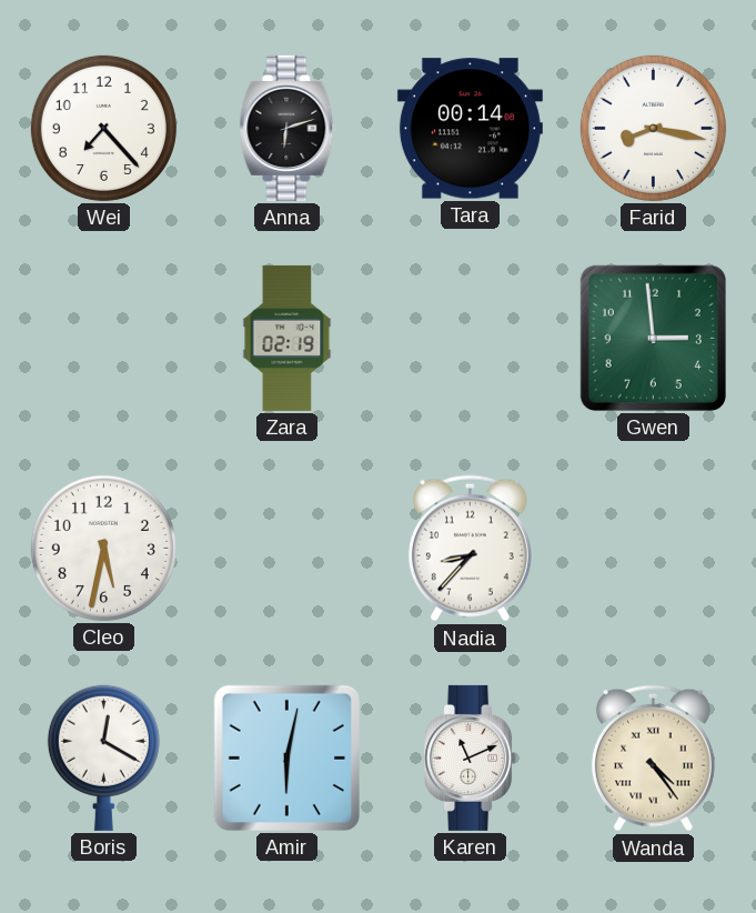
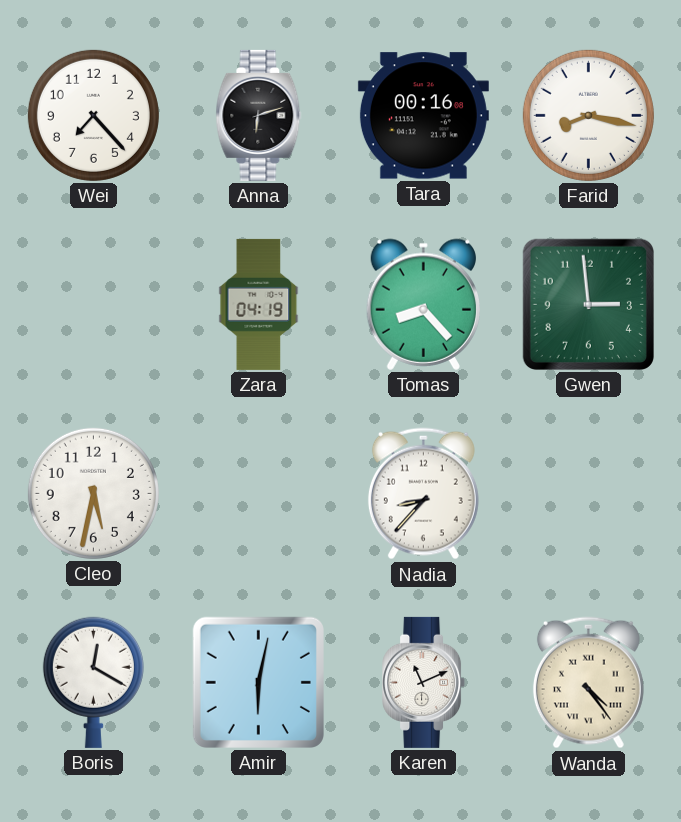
Tara: 00:14 -> 00:16
Zara: 02:19 -> 04:19
Tomas: none -> 8:23
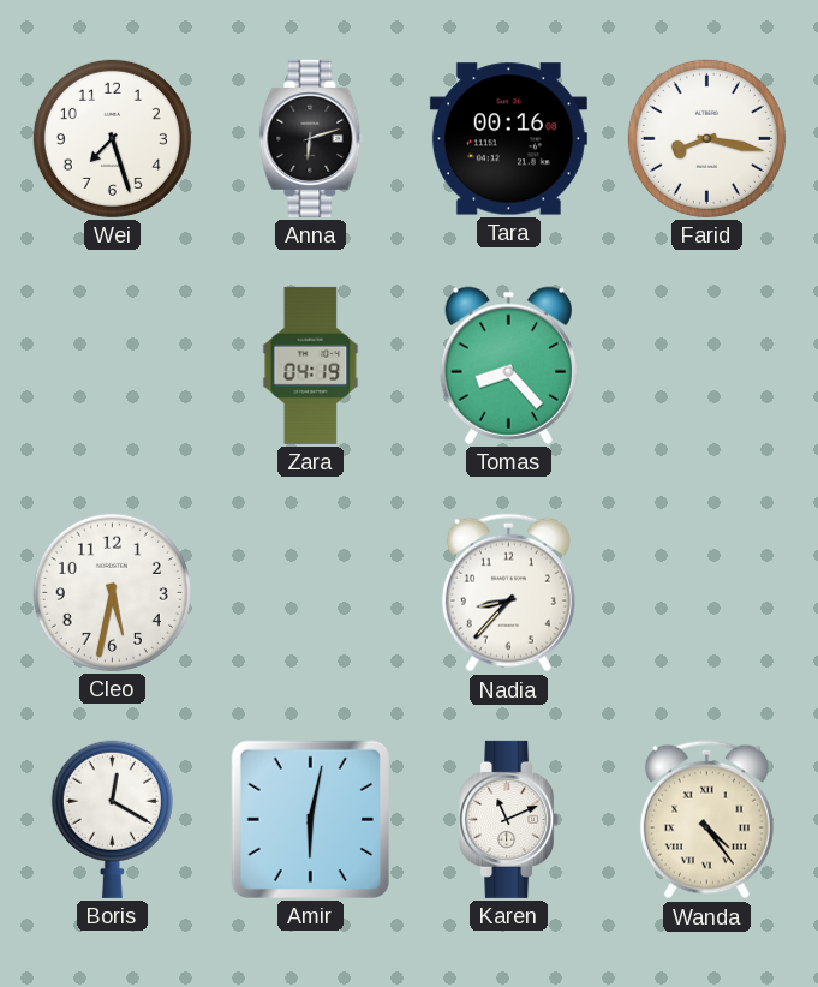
Wei: 7:23 -> 7:27
Gwen: 2:59 -> none
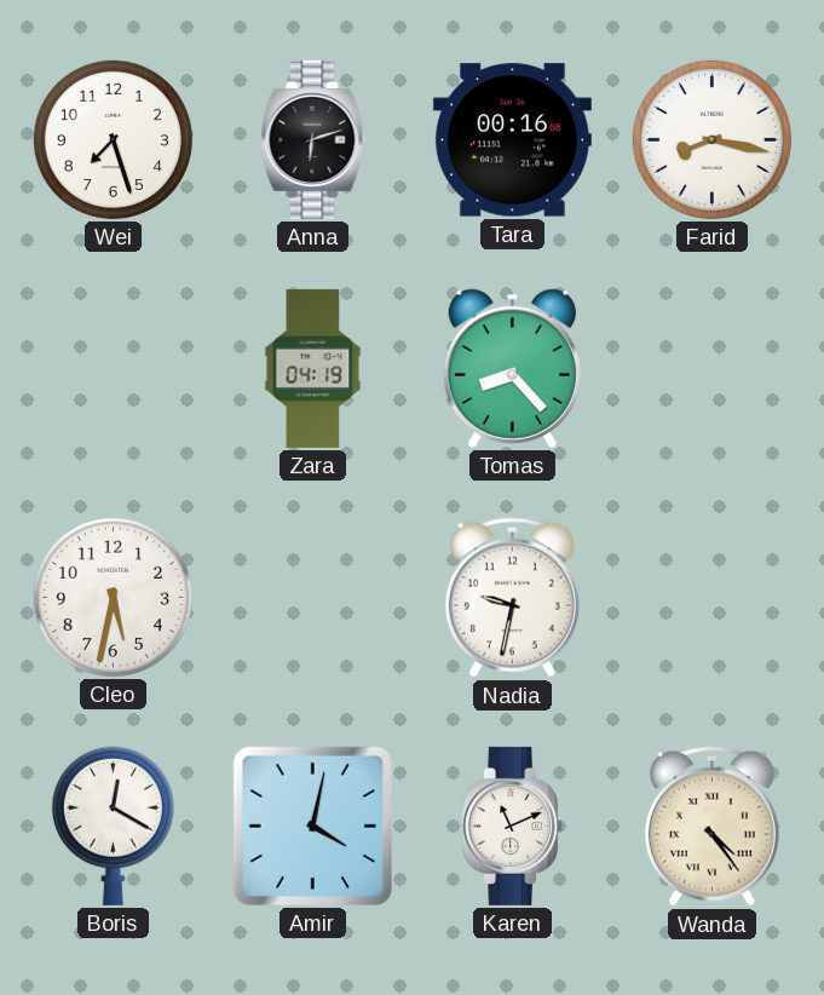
Nadia: 8:37 -> 9:32
Amir: 6:02 -> 4:02
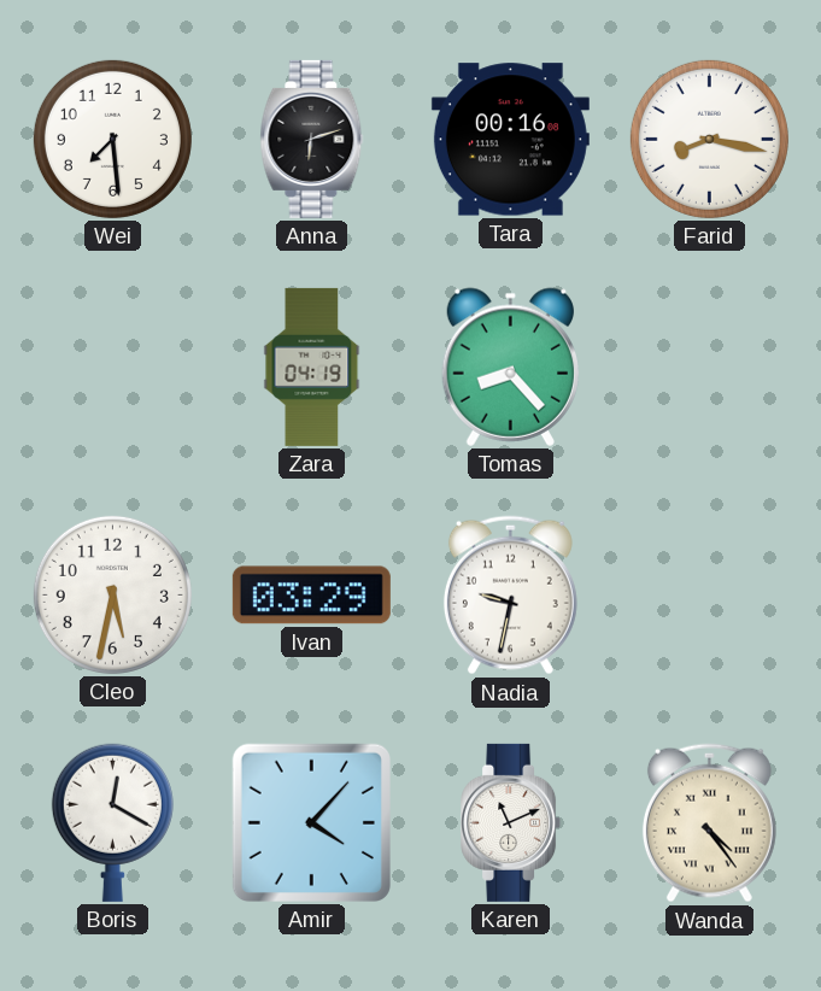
Wei: 7:27 -> 7:29
Ivan: none -> 03:29
Amir: 4:02 -> 4:07
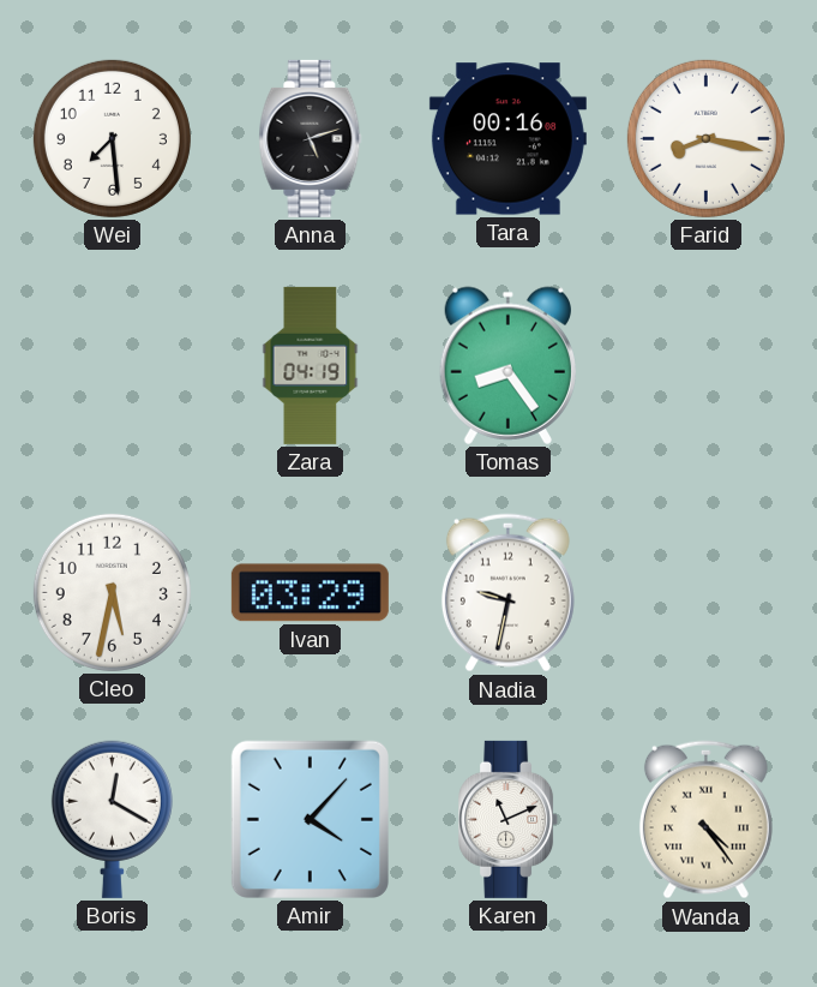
Anna: 6:12 -> 5:12
Tomas: 8:23 -> 8:24
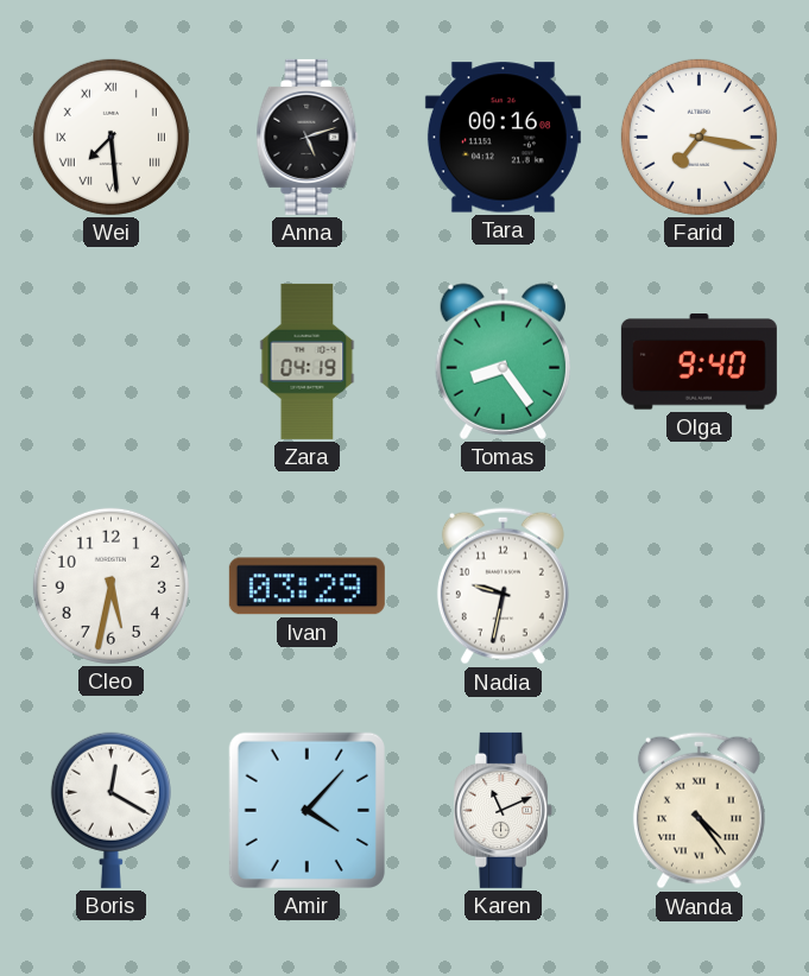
Wei numerals: Arabic -> Roman
Farid: 8:17 -> 7:17
Olga: none -> 9:40
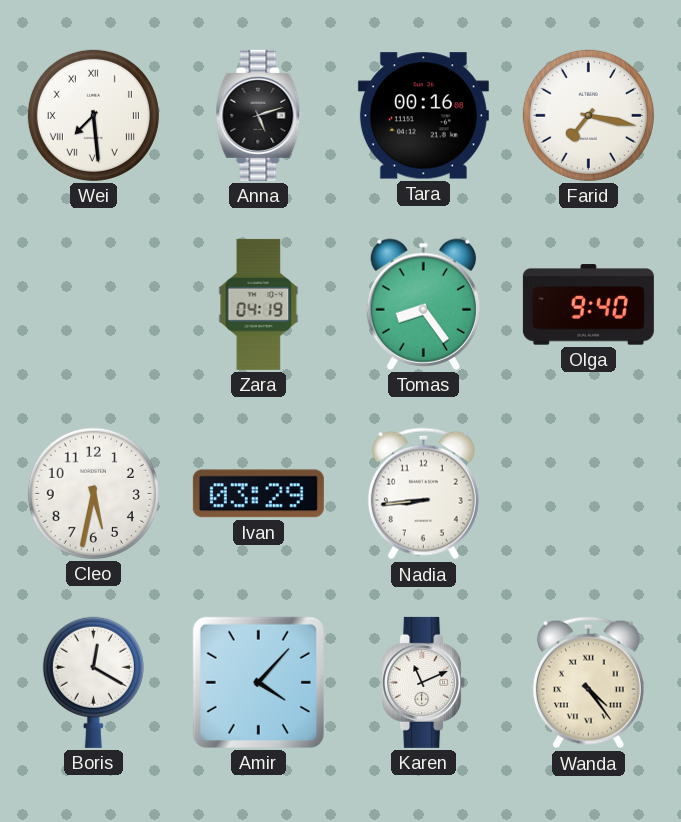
Nadia: 9:32 -> 8:44
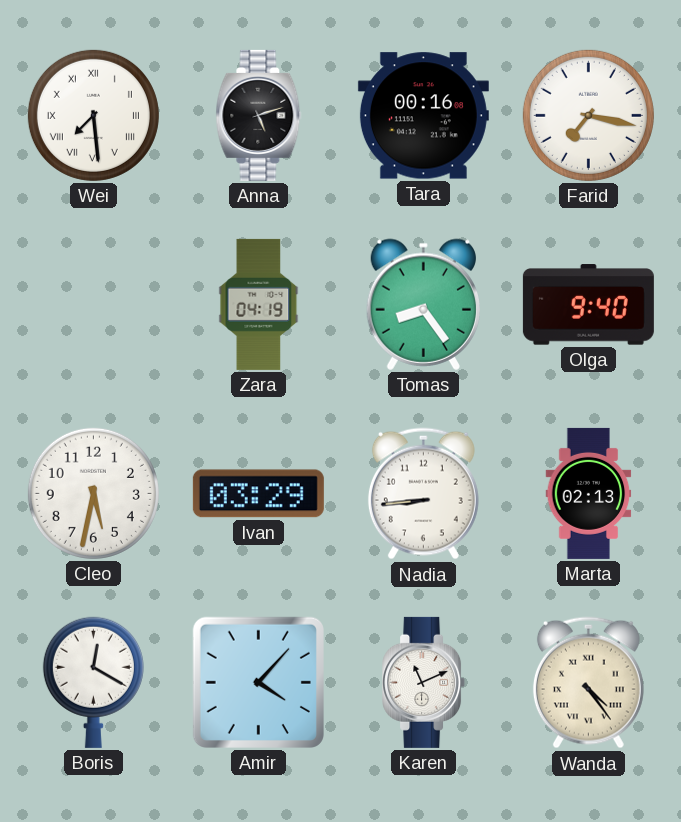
Marta: none -> 02:13
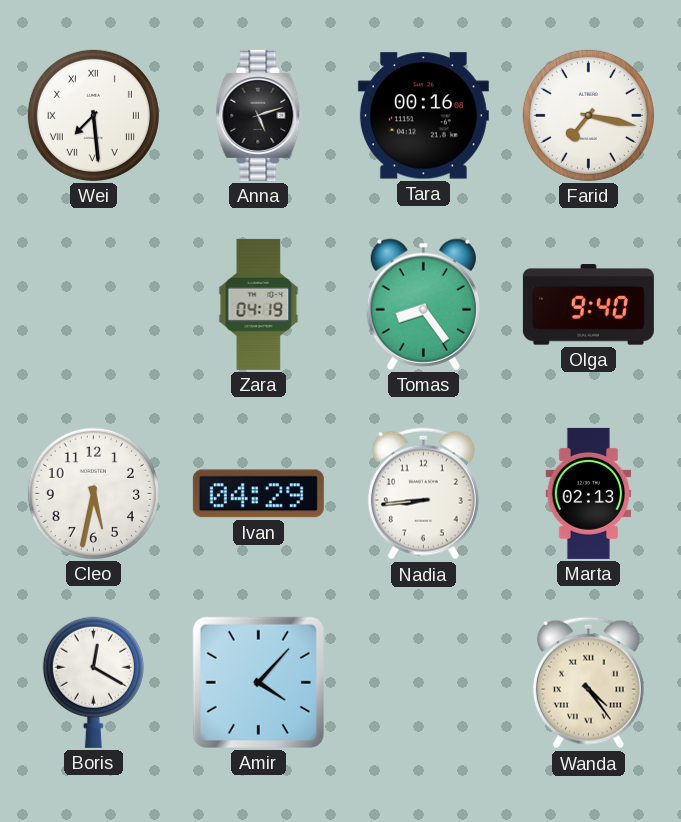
Ivan: 03:29 -> 04:29
Karen: 11:11 -> none
